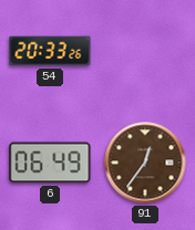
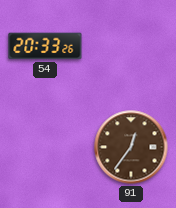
6: 06:49 -> none
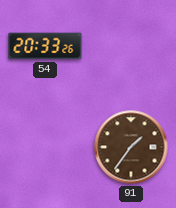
91: 12:36 -> 1:36
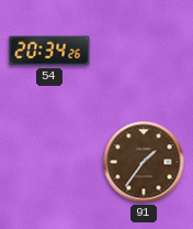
54: 20:33 -> 20:34
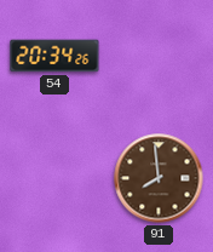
91: 1:36 -> 7:59
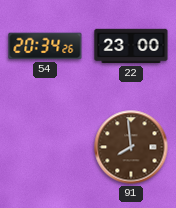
22: none -> 23:00
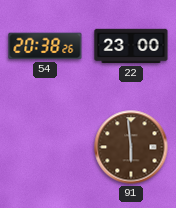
54: 20:34 -> 20:38
91: 7:59 -> 5:59
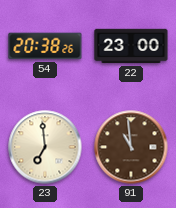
23: none -> 6:59
91: 5:59 -> 10:59
